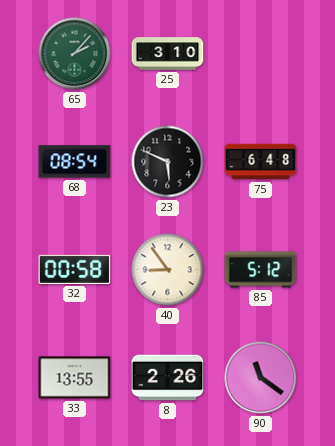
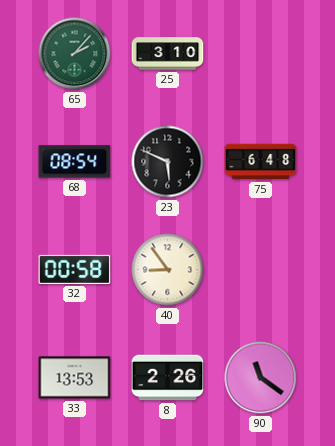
85: 5:12 -> none
33: 13:55 -> 13:53
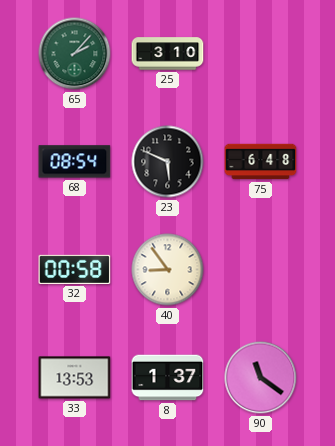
8: 2:26 -> 1:37
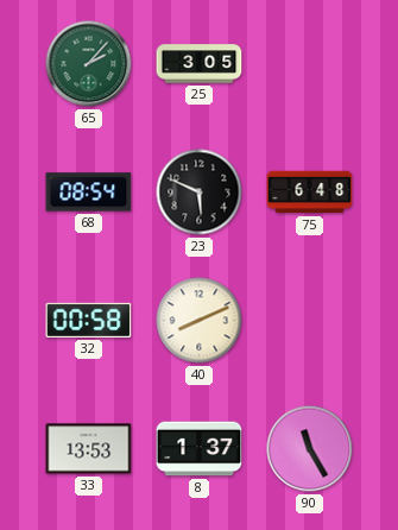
25: 3:10 -> 3:05
40: 8:54 -> 8:11
90: 11:21 -> 11:25
